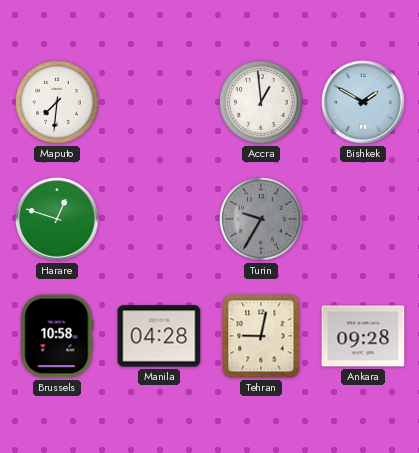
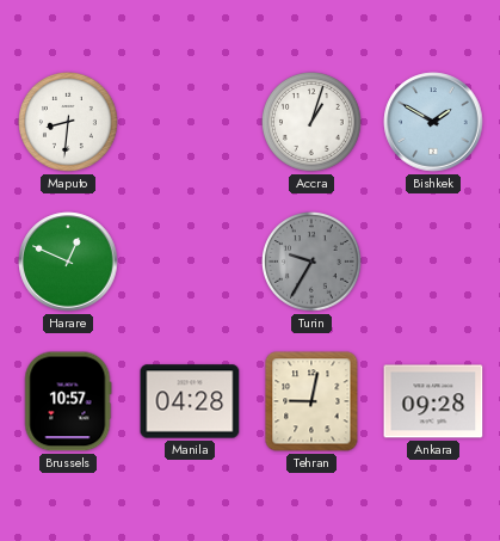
Maputo: 7:31 -> 8:31
Accra: 12:59 -> 1:03
Harare: 12:48 -> 12:49
Brussels: 10:58 -> 10:57
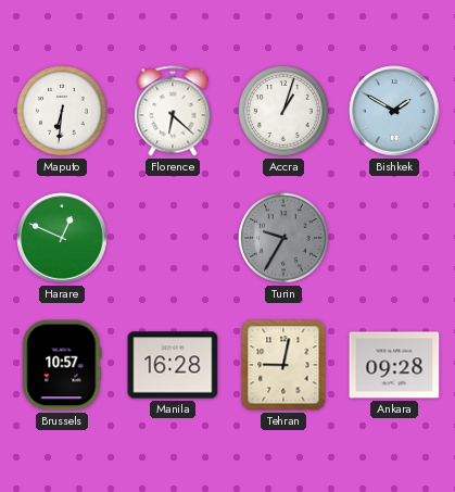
Maputo: 8:31 -> 6:31
Florence: none -> 6:22
Manila: 04:28 -> 16:28
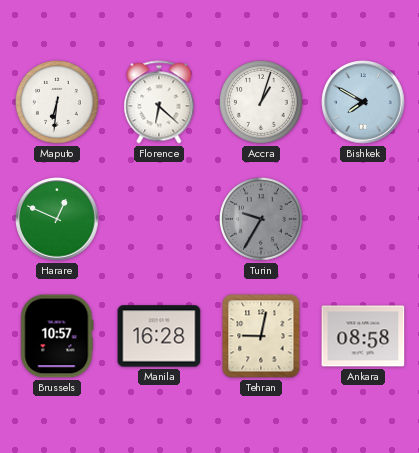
Bishkek: 1:50 -> 7:50
Ankara: 09:28 -> 08:58
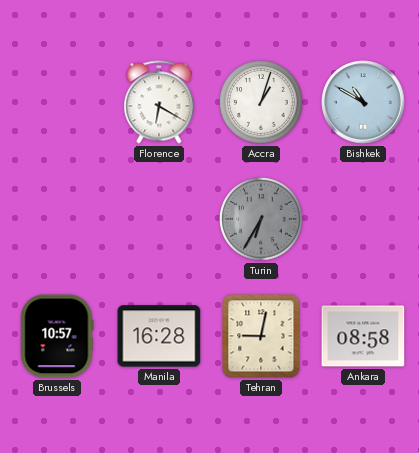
Maputo: 6:31 -> none
Florence: 6:22 -> 6:20
Bishkek: 7:50 -> 10:50
Harare: 12:49 -> none
Turin: 9:35 -> 6:35
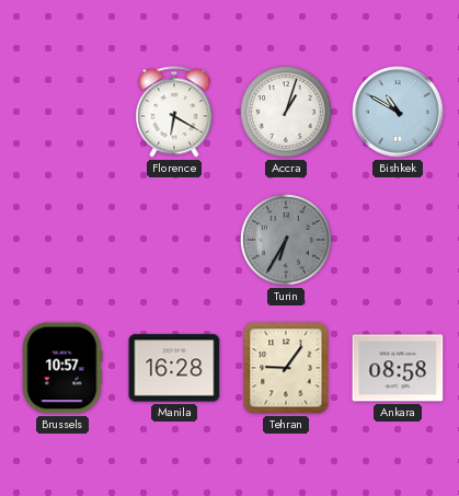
Tehran: 9:02 -> 9:06
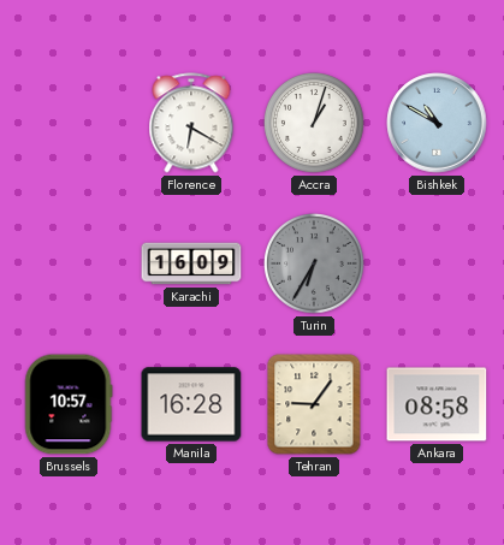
Karachi: none -> 16:09
